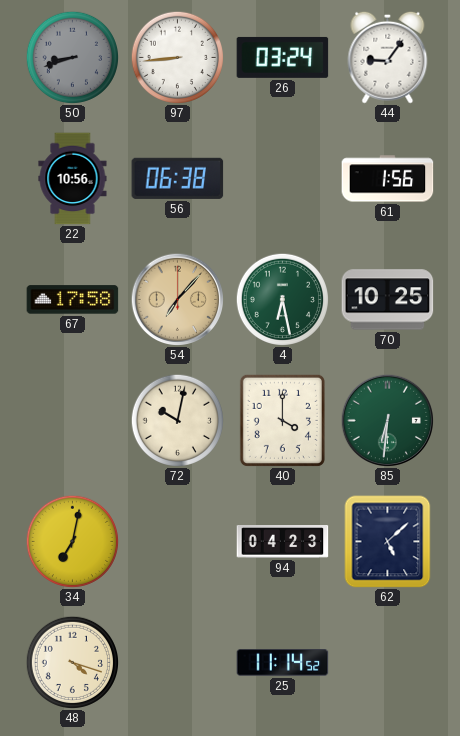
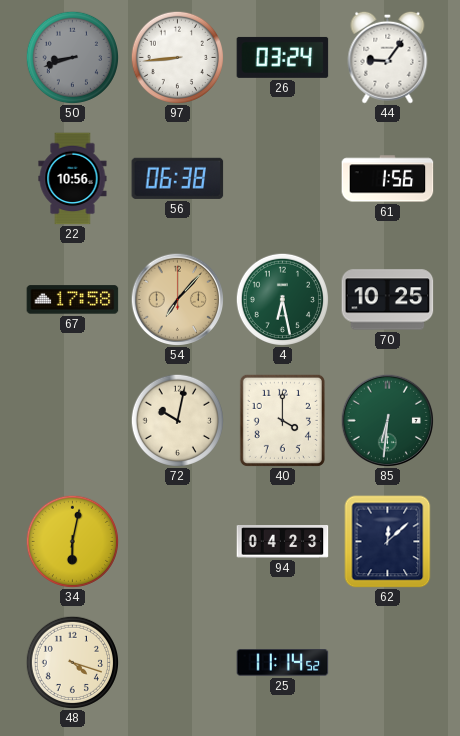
34: 7:02 -> 6:02
62: 5:08 -> 12:08
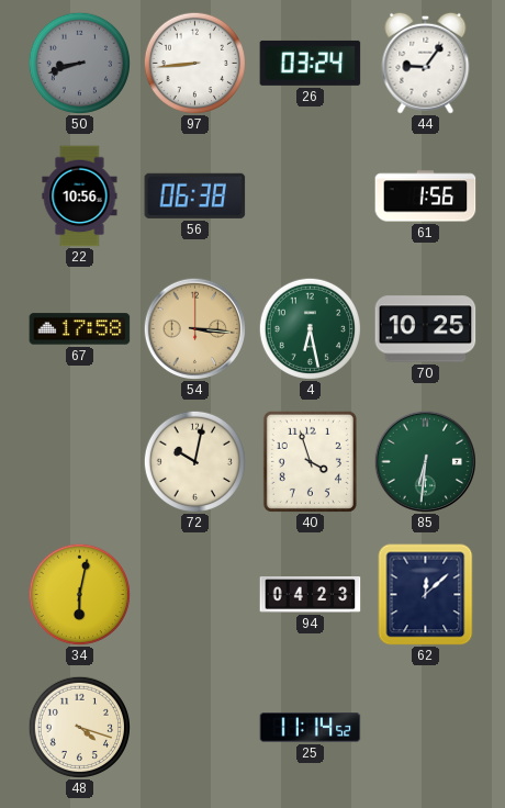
54: 7:07 -> 3:16
40: 4:00 -> 3:57
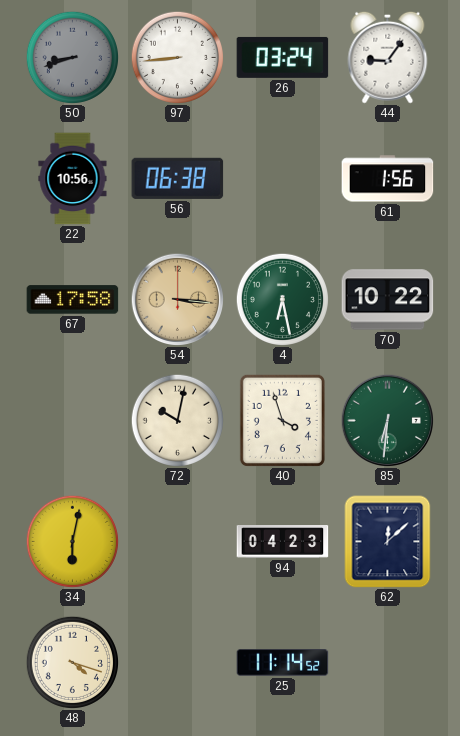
70: 10:25 -> 10:22
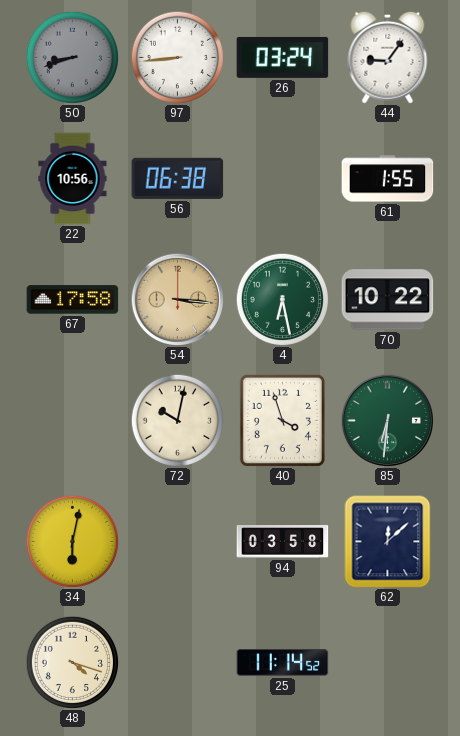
61: 1:56 -> 1:55
94: 04:23 -> 03:58
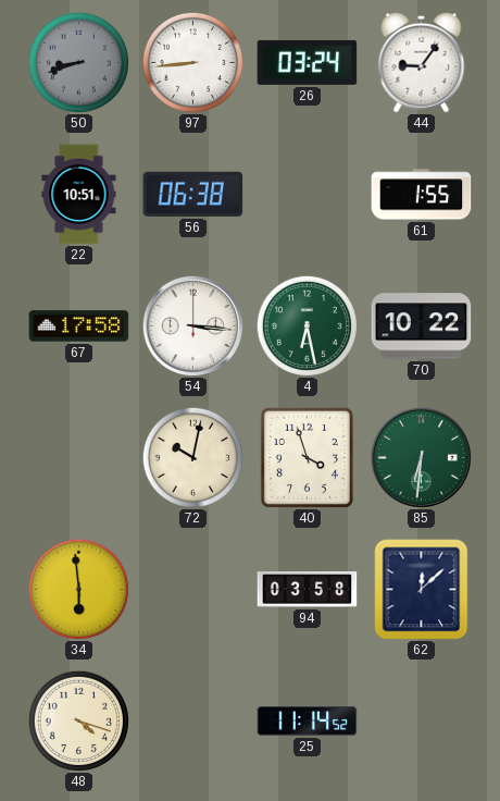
22: 10:56 -> 10:51
54 dial: champagne -> white
34: 6:02 -> 5:59
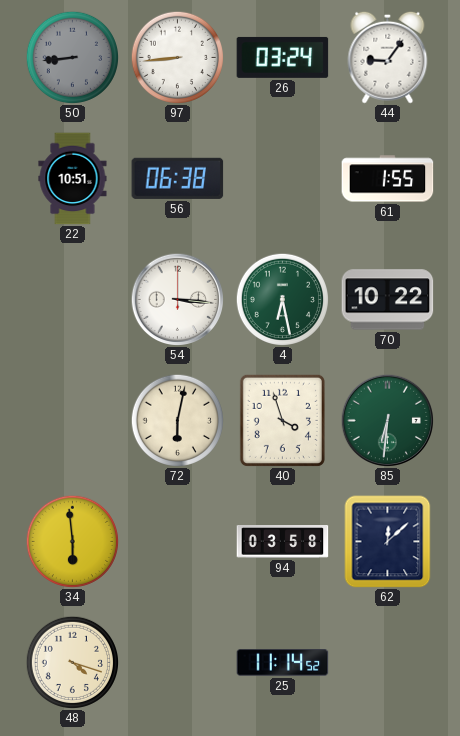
50: 8:42 -> 8:44
67: 17:58 -> none
72: 10:02 -> 6:02
